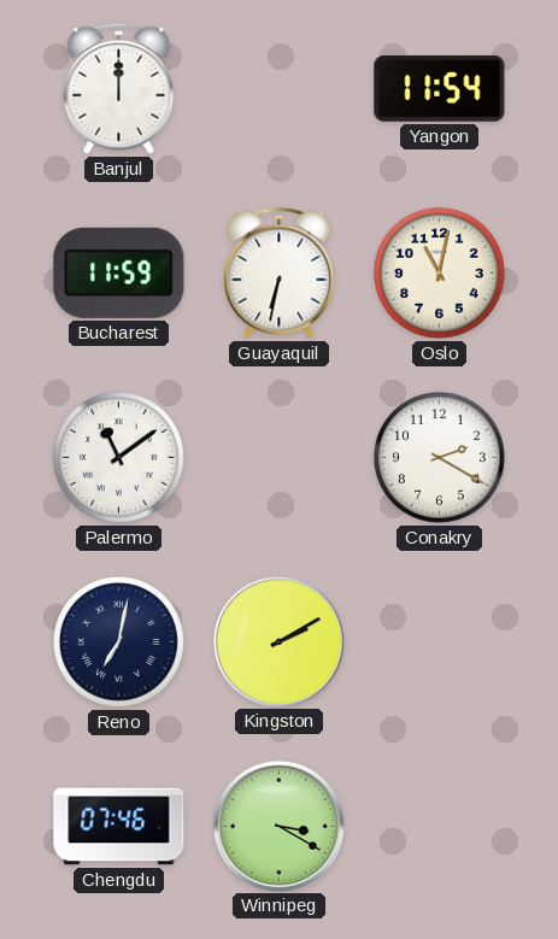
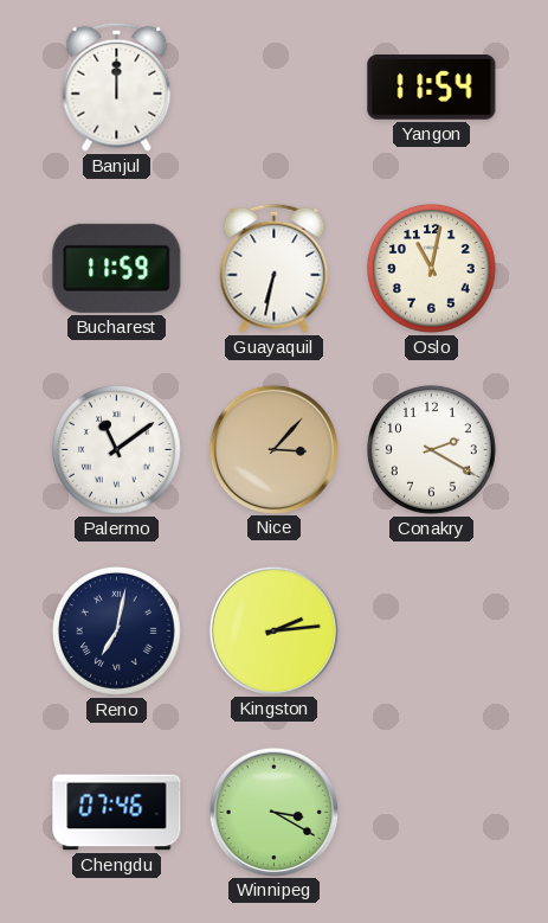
Nice: none -> 3:07
Kingston: 2:10 -> 2:14
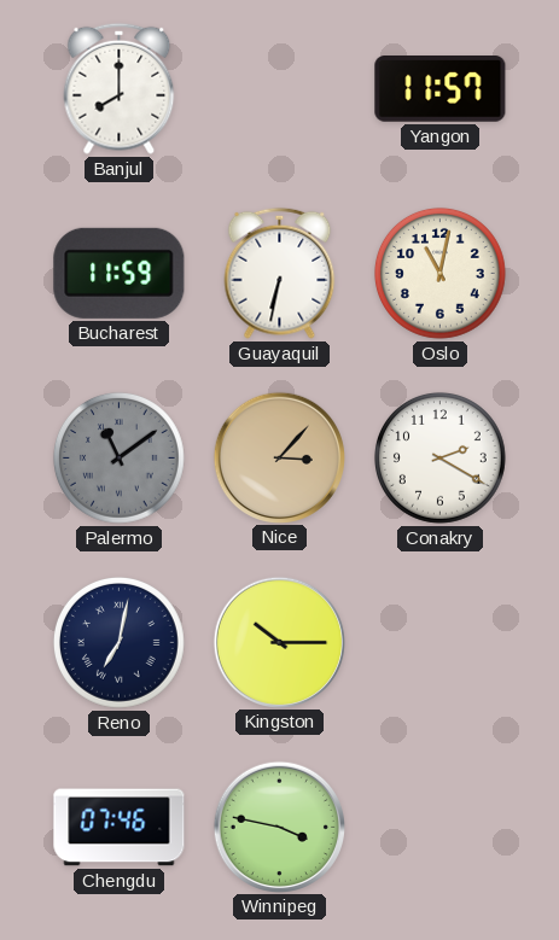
Banjul: 12:00 -> 8:00
Yangon: 11:54 -> 11:57
Palermo dial: white -> grey
Kingston: 2:14 -> 10:15
Winnipeg: 3:20 -> 3:47
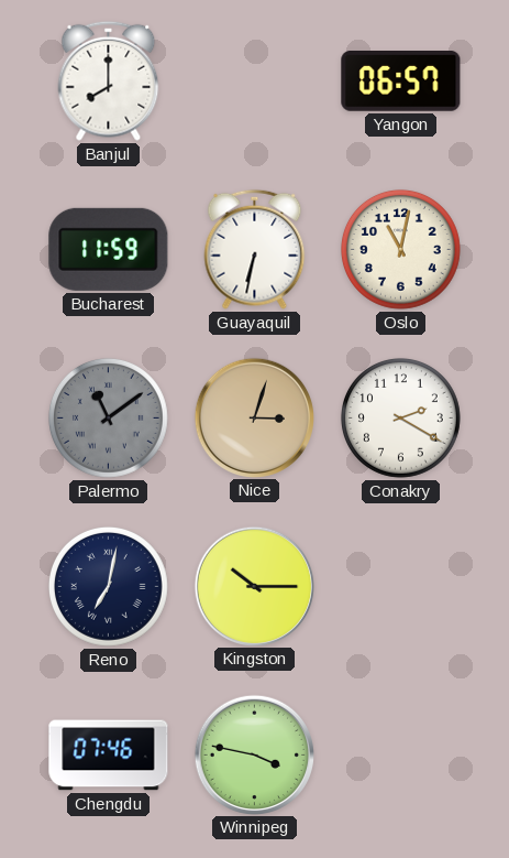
Yangon: 11:57 -> 06:57
Nice: 3:07 -> 3:03
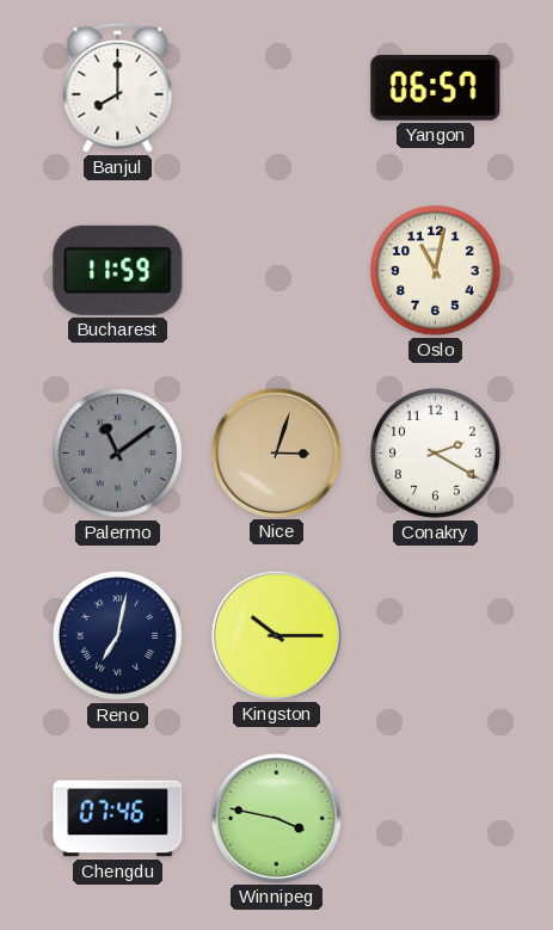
Guayaquil: 6:32 -> none
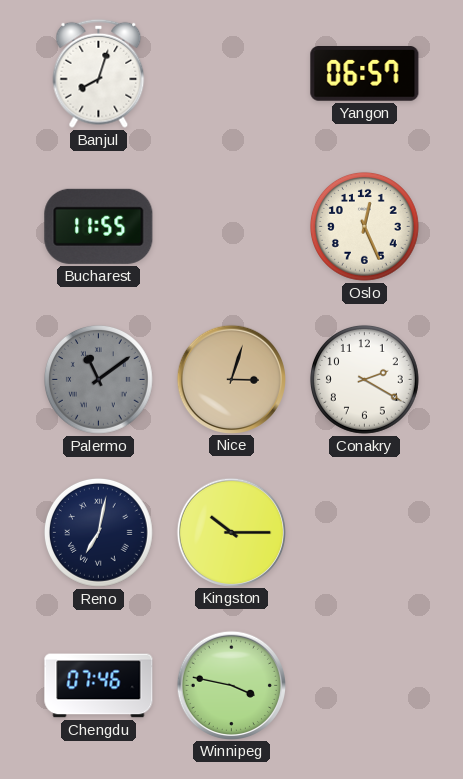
Banjul: 8:00 -> 8:03
Bucharest: 11:59 -> 11:55
Oslo: 11:02 -> 12:26
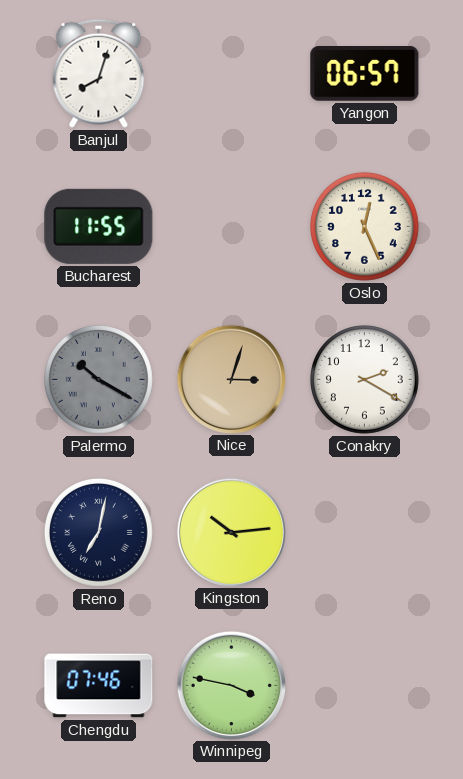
Palermo: 11:09 -> 10:20
Kingston: 10:15 -> 10:14
